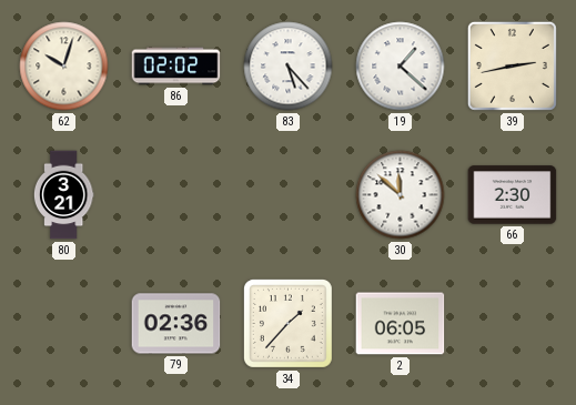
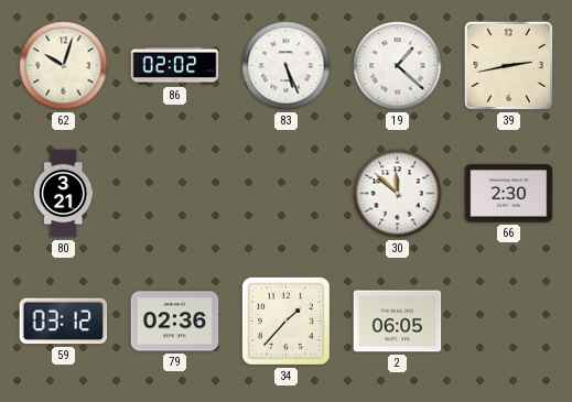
83: 5:23 -> 5:26
59: none -> 03:12
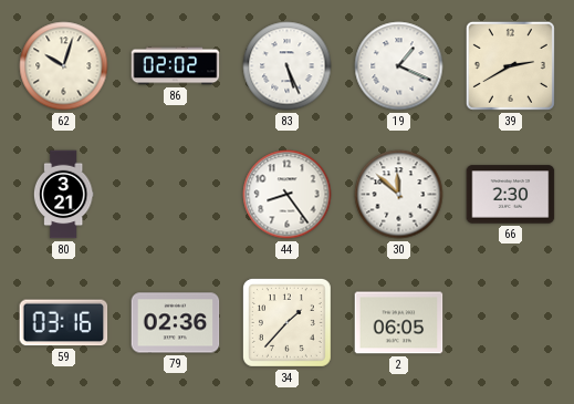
19: 1:22 -> 1:19
39: 2:43 -> 2:40
44: none -> 8:24
59: 03:12 -> 03:16
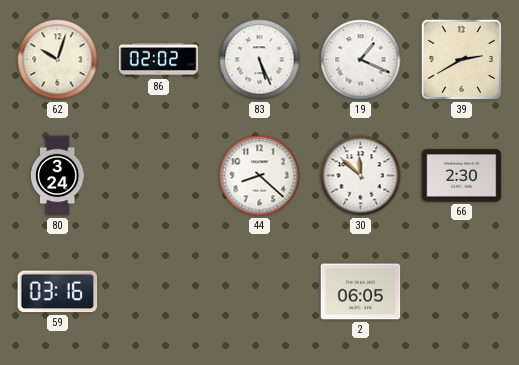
80: 3:21 -> 3:24
44: 8:24 -> 8:22
79: 02:36 -> none
34: 1:37 -> none
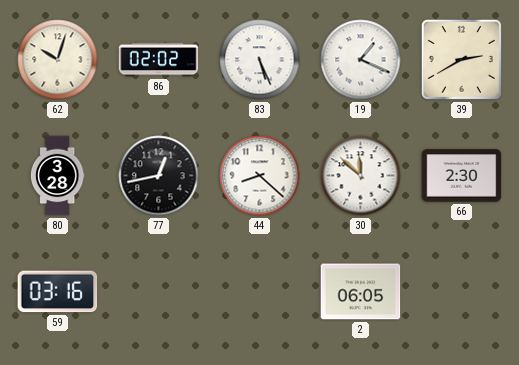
80: 3:24 -> 3:28
77: none -> 12:43
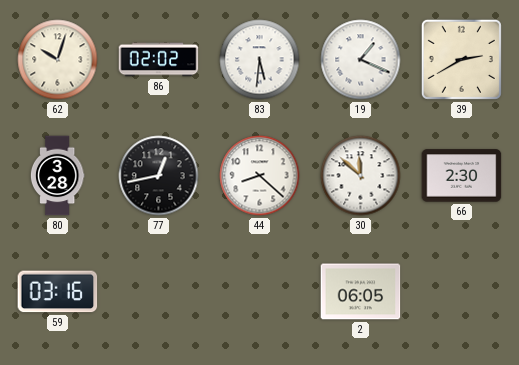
83: 5:26 -> 5:31
